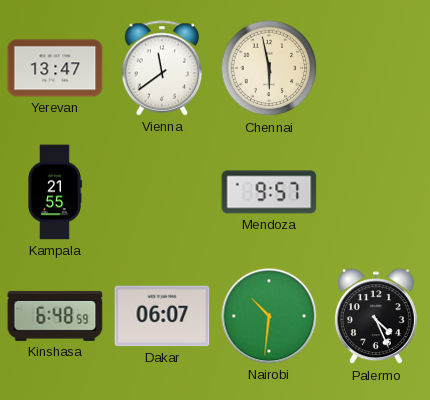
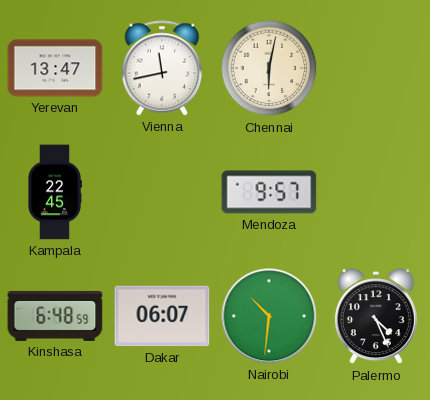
Vienna: 11:39 -> 11:43
Chennai: 5:58 -> 6:02
Kampala: 21:55 -> 22:45
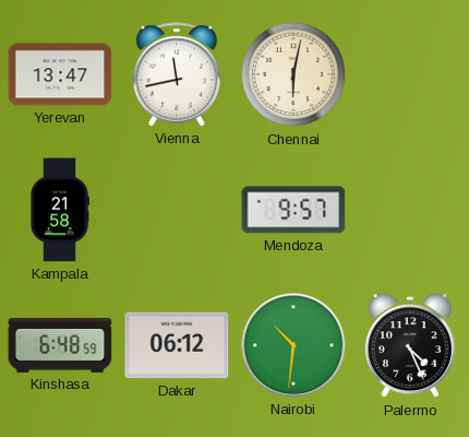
Kampala: 22:45 -> 21:58
Dakar: 06:07 -> 06:12
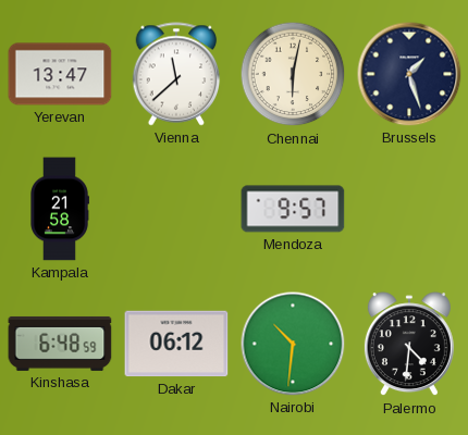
Vienna: 11:43 -> 11:38
Brussels: none -> 1:27
Palermo: 4:26 -> 4:31
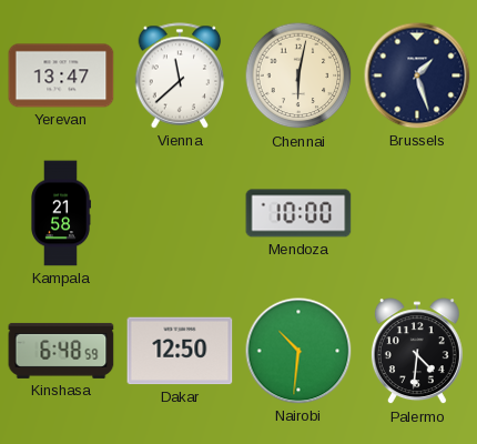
Mendoza: 9:57 -> 10:00
Dakar: 06:12 -> 12:50
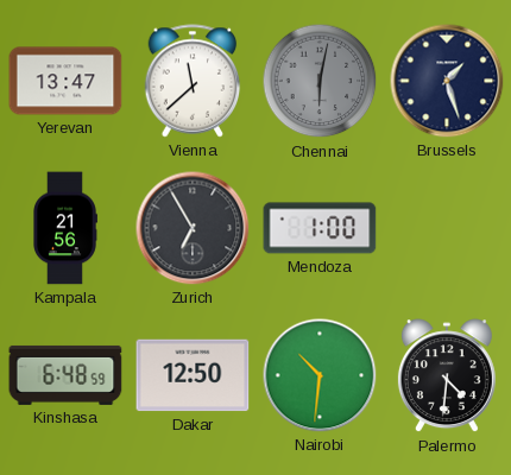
Chennai dial: cream -> grey
Kampala: 21:58 -> 21:56
Zurich: none -> 6:55
Mendoza: 10:00 -> 1:00
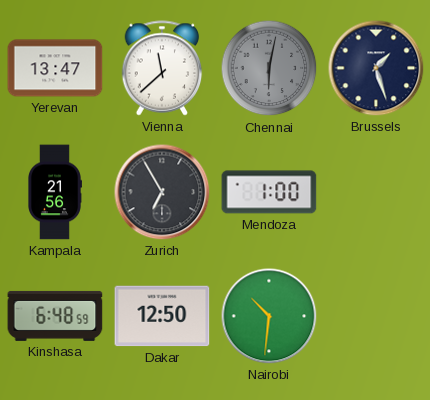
Palermo: 4:31 -> none
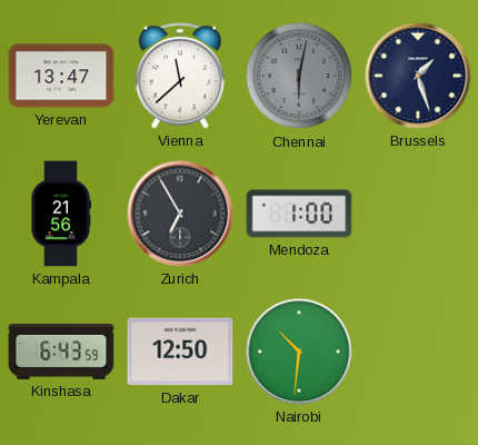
Kinshasa: 6:48 -> 6:43
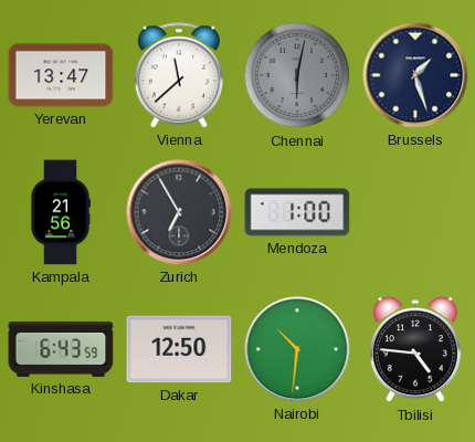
Tbilisi: none -> 4:46
